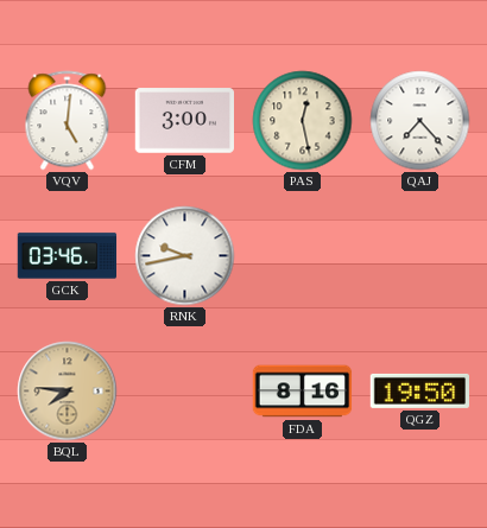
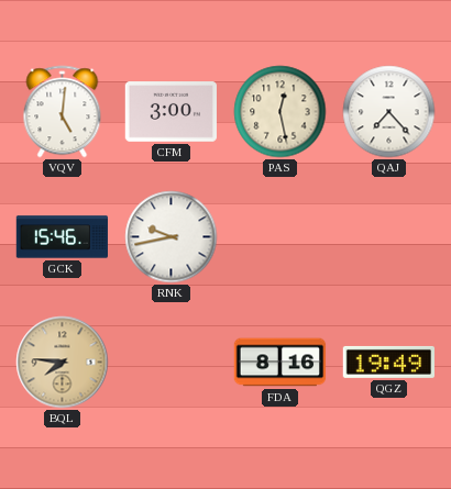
GCK: 03:46 -> 15:46
QGZ: 19:50 -> 19:49
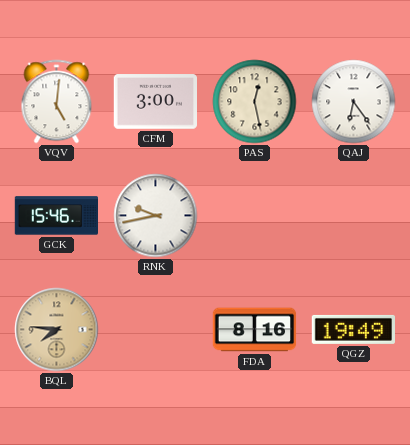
QAJ: 7:23 -> 6:24
